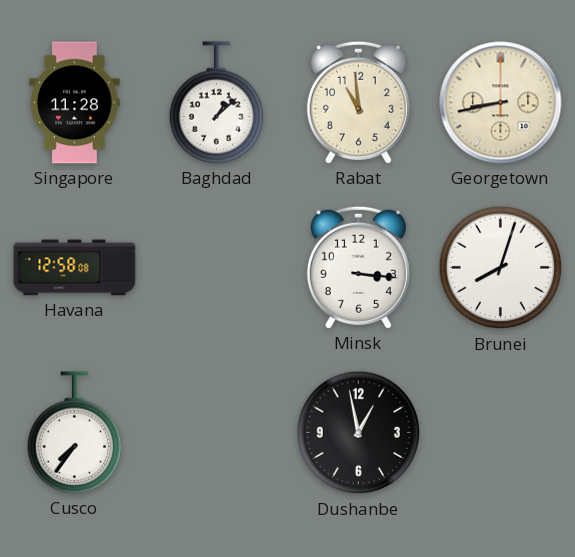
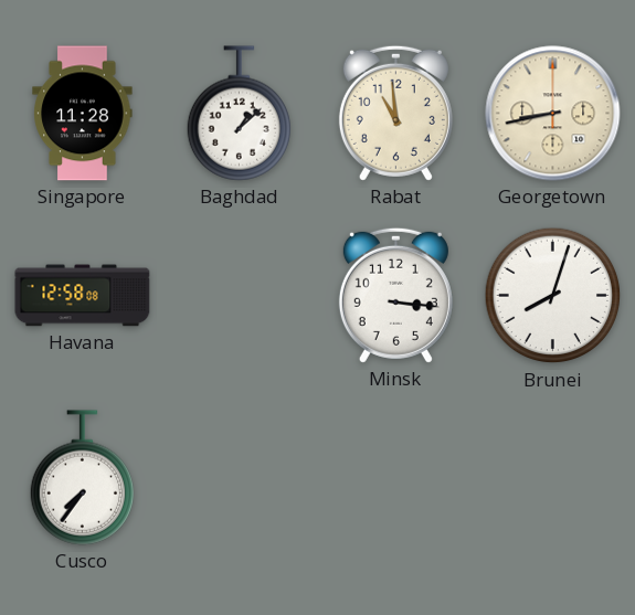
Dushanbe: 12:58 -> none
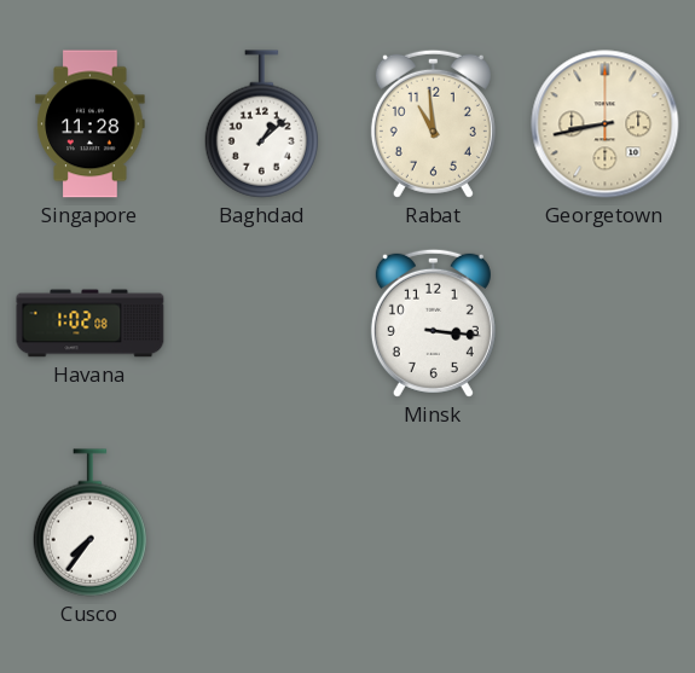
Havana: 12:58 -> 1:02
Brunei: 8:03 -> none
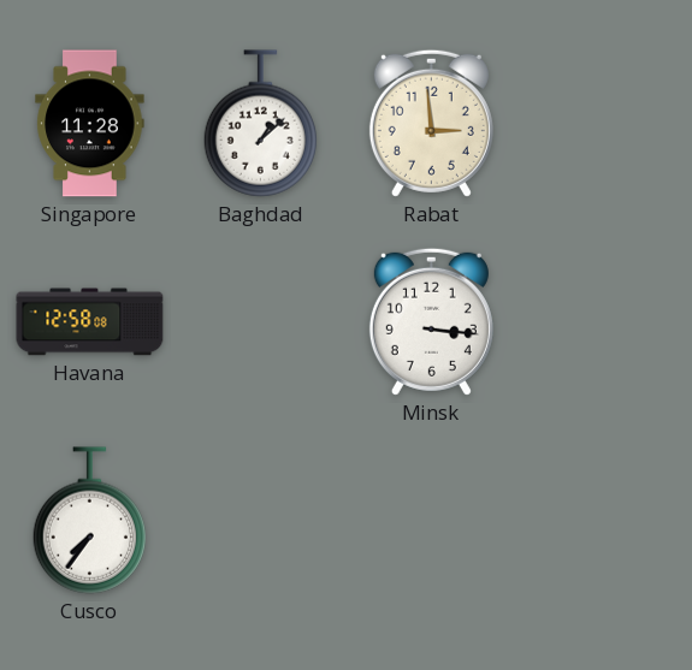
Rabat: 10:59 -> 2:59
Georgetown: 8:43 -> none
Havana: 1:02 -> 12:58
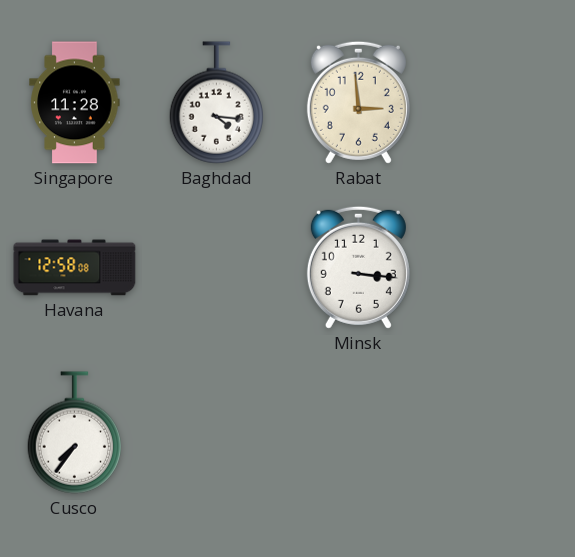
Baghdad: 1:08 -> 4:16
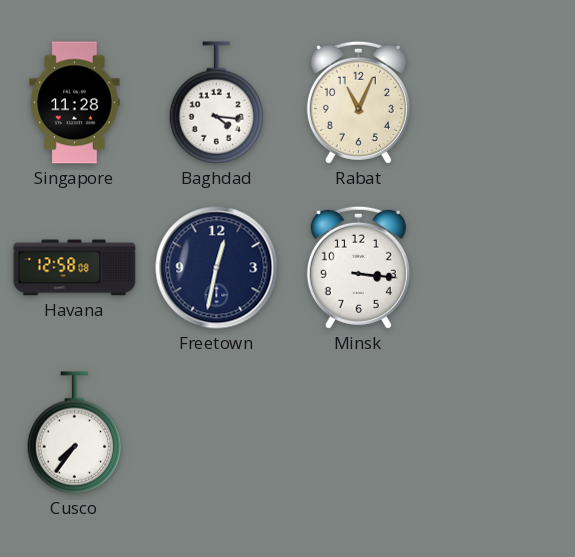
Rabat: 2:59 -> 11:04
Freetown: none -> 12:32
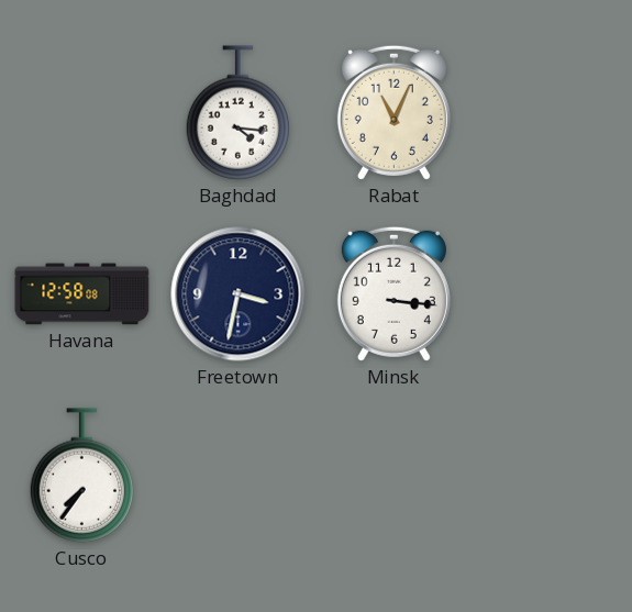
Singapore: 11:28 -> none
Freetown: 12:32 -> 3:32
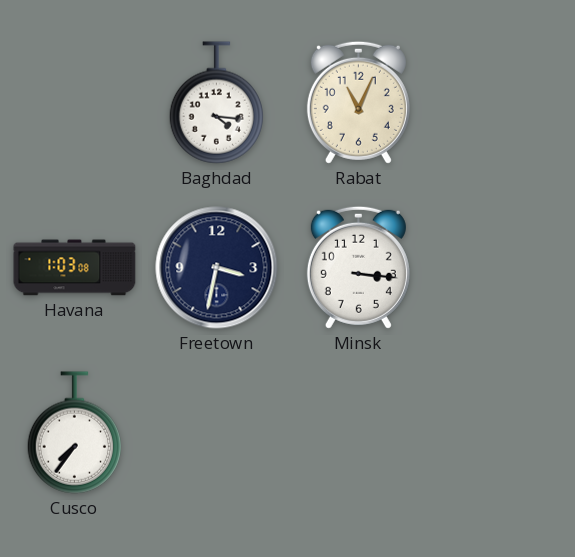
Havana: 12:58 -> 1:03
